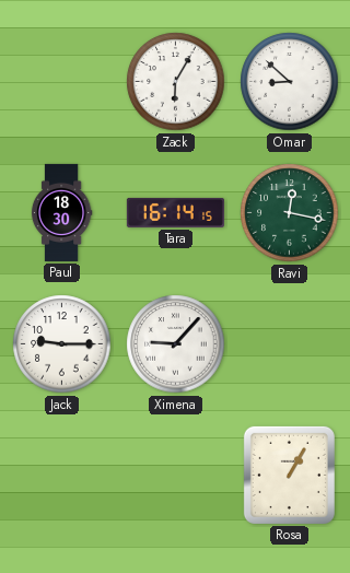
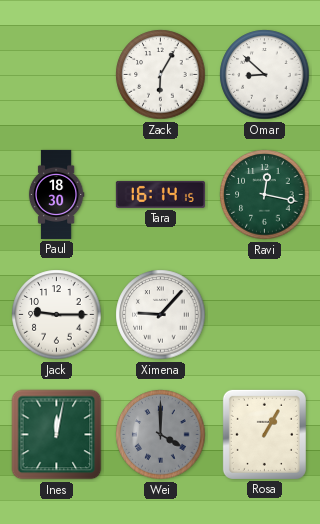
Ines: none -> 12:02
Wei: none -> 4:00
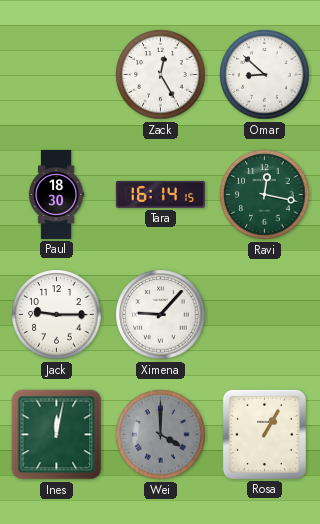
Zack: 6:05 -> 12:25
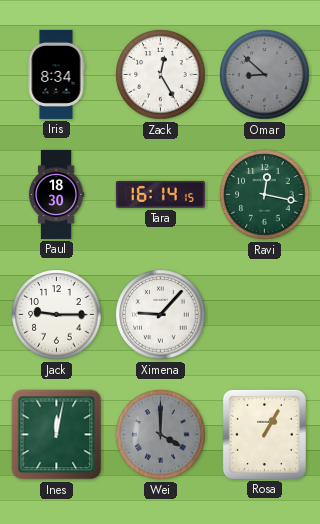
Iris: none -> 8:34
Omar dial: white -> grey
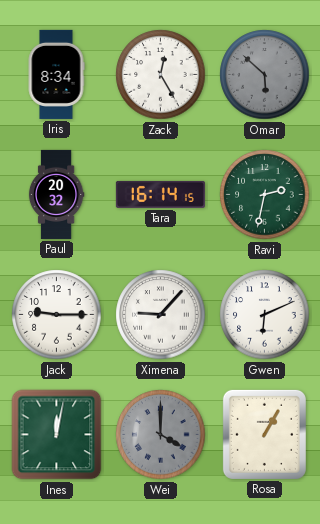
Omar: 8:52 -> 5:52
Paul: 18:30 -> 20:32
Ravi: 12:17 -> 2:32
Gwen: none -> 6:11
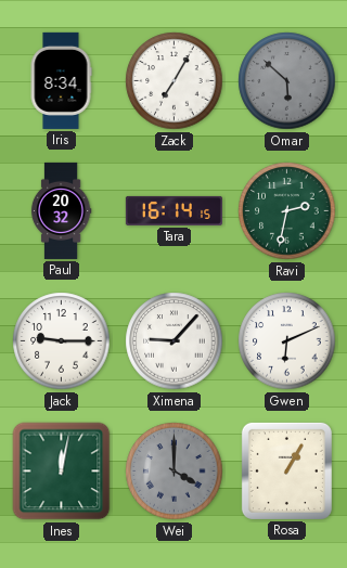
Zack: 12:25 -> 7:05
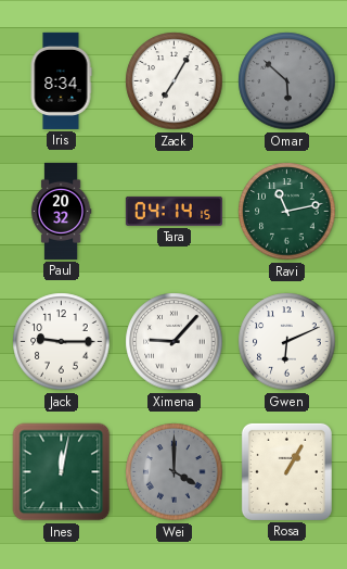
Tara: 16:14 -> 04:14
Ravi: 2:32 -> 11:13
